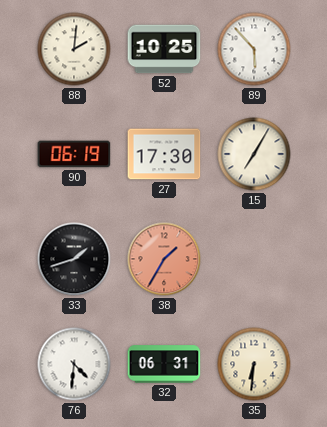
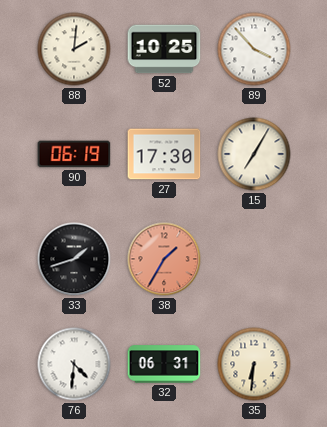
89: 5:53 -> 3:53
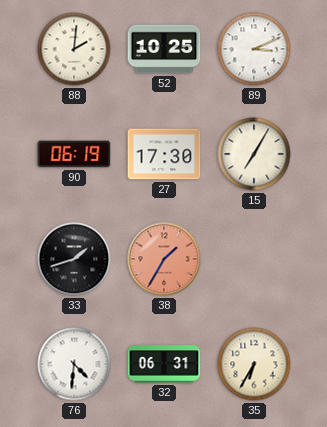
89: 3:53 -> 3:11
35: 6:31 -> 6:35
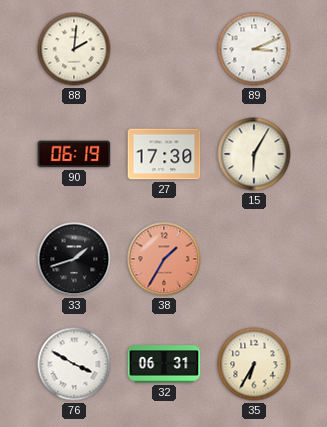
52: 10:25 -> none
15: 7:05 -> 6:05
76: 4:31 -> 3:50
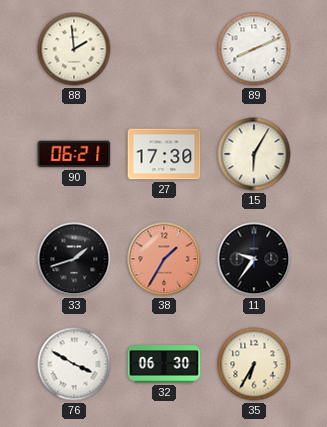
88: 2:01 -> 1:59
89: 3:11 -> 8:11
90: 06:19 -> 06:21
11: none -> 9:36
32: 06:31 -> 06:30
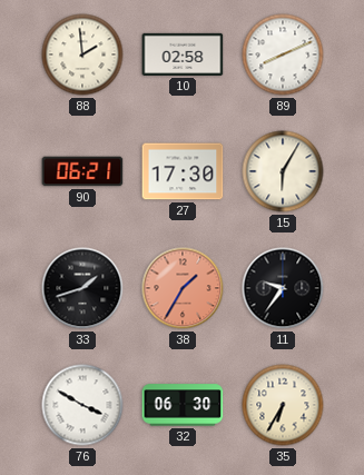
10: none -> 02:58
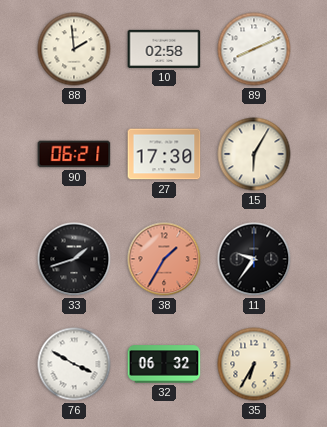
32: 06:30 -> 06:32
